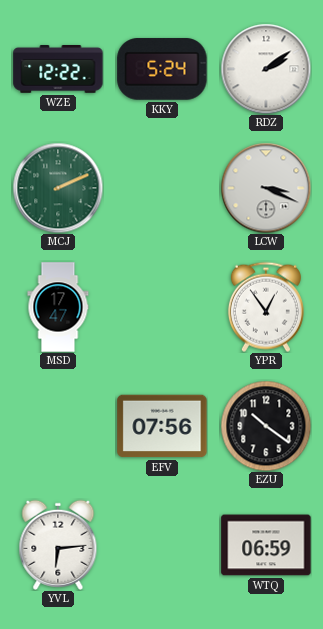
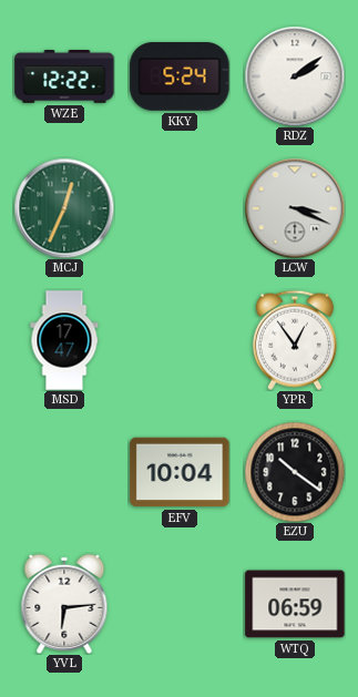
MCJ: 2:11 -> 12:34
EFV: 07:56 -> 10:04
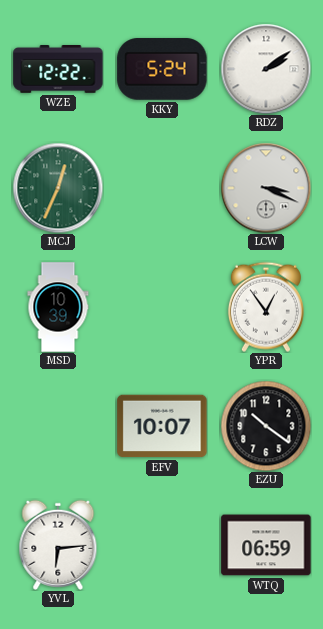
MSD: 17:47 -> 10:39
EFV: 10:04 -> 10:07
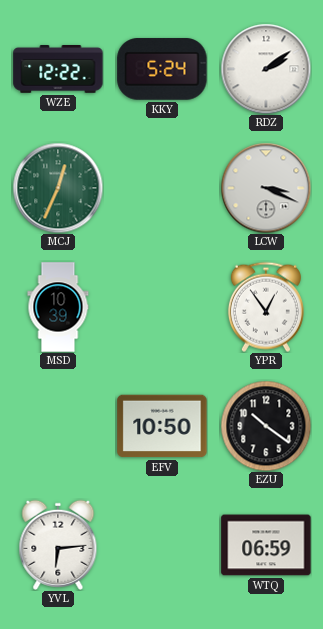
EFV: 10:07 -> 10:50
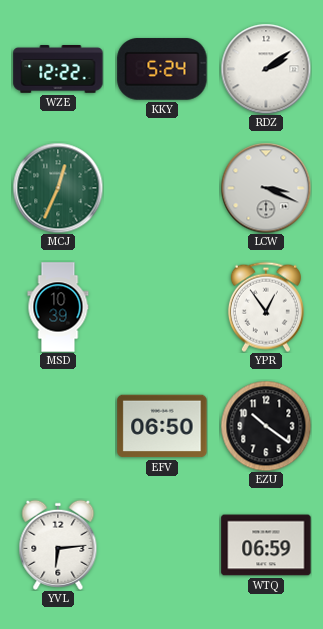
EFV: 10:50 -> 06:50
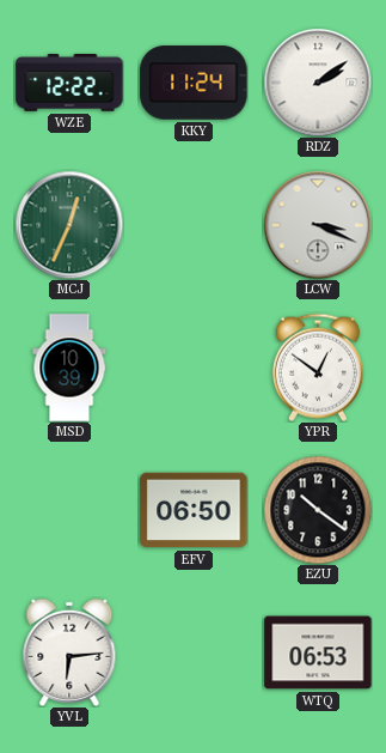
KKY: 5:24 -> 11:24
YPR: 12:54 -> 12:51
WTQ: 06:59 -> 06:53
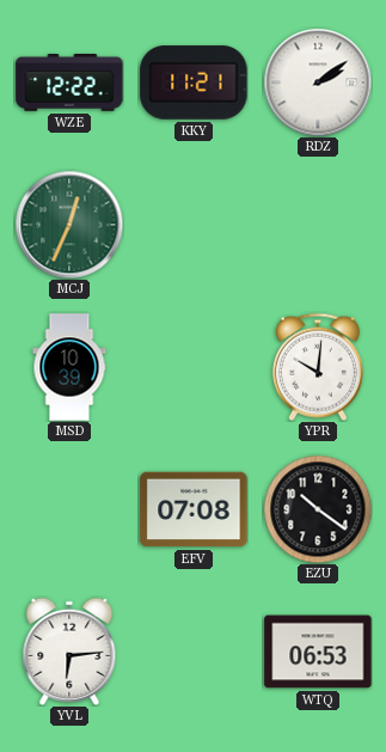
KKY: 11:24 -> 11:21
LCW: 3:19 -> none
YPR: 12:51 -> 10:01
EFV: 06:50 -> 07:08
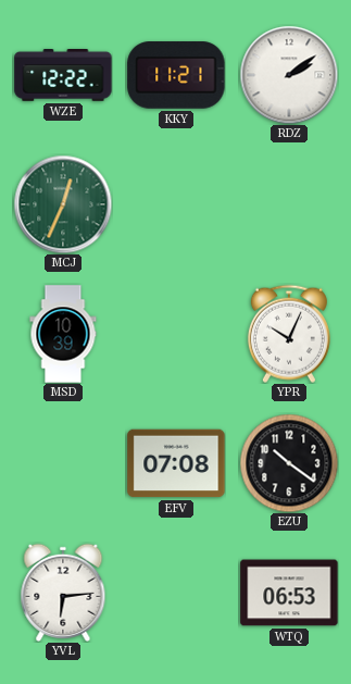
YPR: 10:01 -> 10:04
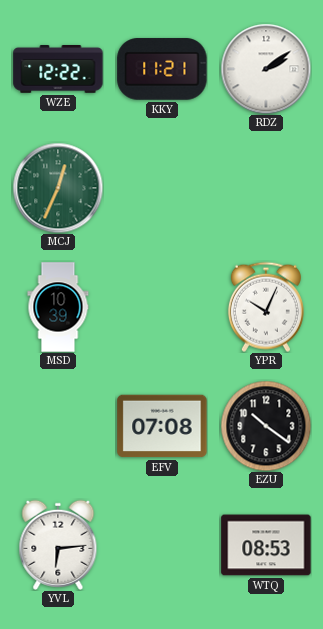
WTQ: 06:53 -> 08:53
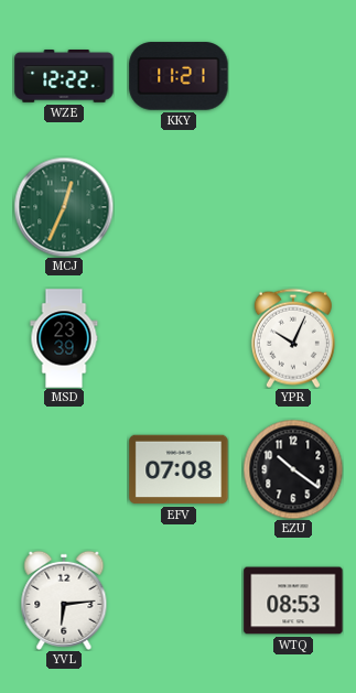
RDZ: 2:09 -> none
MSD: 10:39 -> 23:39
